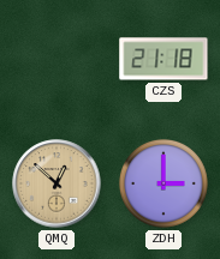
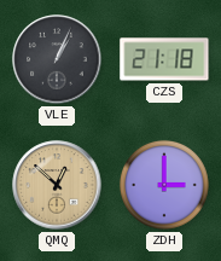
VLE: none -> 1:04
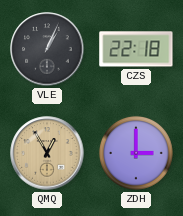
CZS: 21:18 -> 22:18
QMQ: 12:52 -> 12:55
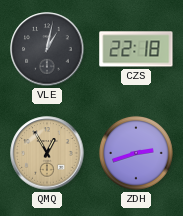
VLE: 1:04 -> 1:02
ZDH: 3:00 -> 2:42
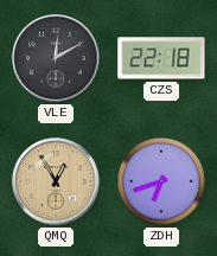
VLE: 1:02 -> 12:10
ZDH: 2:42 -> 6:42
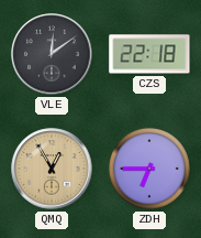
VLE: 12:10 -> 12:09
ZDH: 6:42 -> 6:45
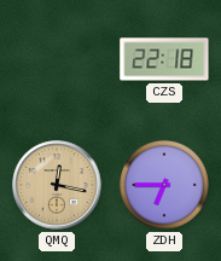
VLE: 12:09 -> none
QMQ: 12:55 -> 12:17
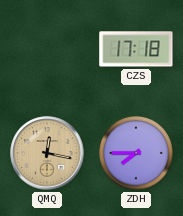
CZS: 22:18 -> 17:18
ZDH: 6:45 -> 7:45
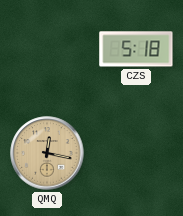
CZS: 17:18 -> 5:18
ZDH: 7:45 -> none
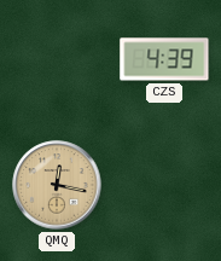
CZS: 5:18 -> 4:39
